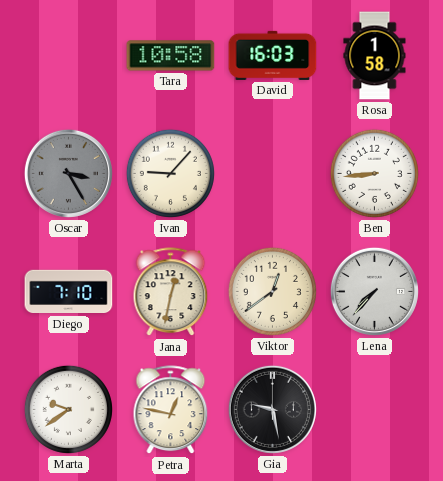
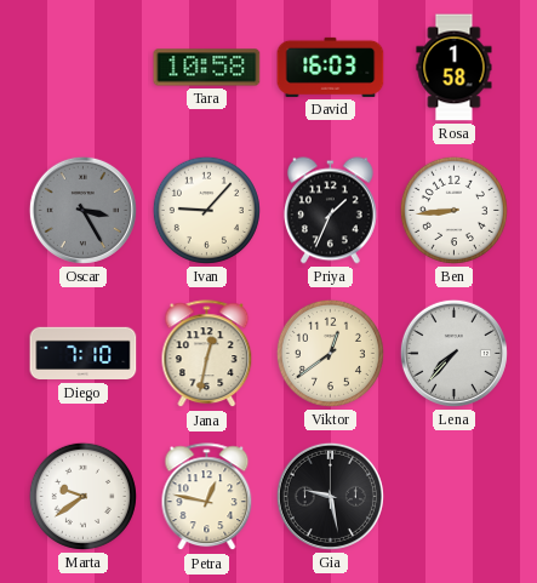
Priya: none -> 1:34
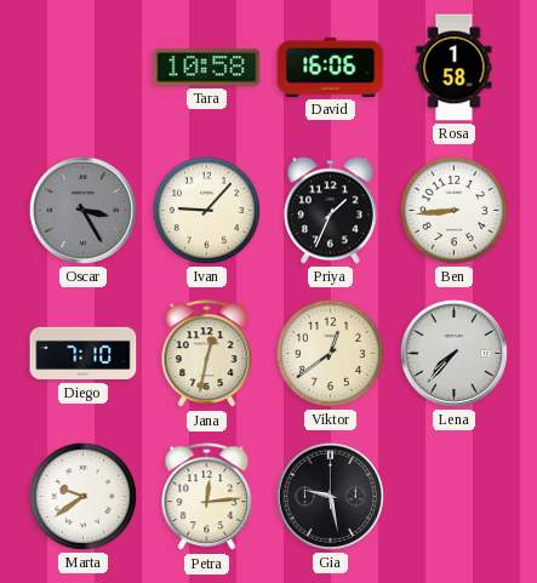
David: 16:03 -> 16:06
Petra: 12:47 -> 12:14
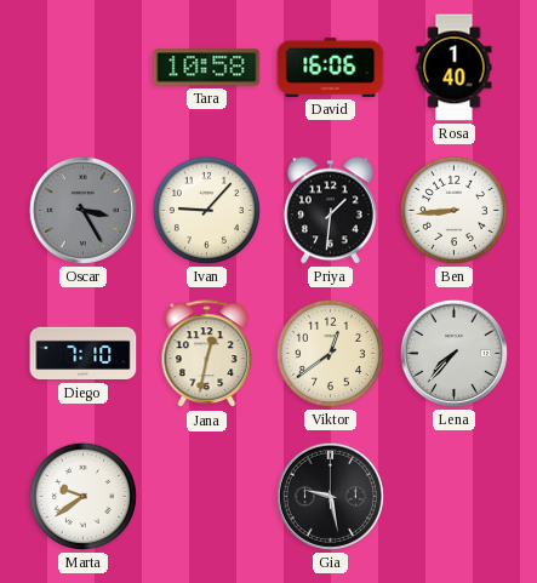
Rosa: 1:58 -> 1:40
Priya: 1:34 -> 1:31
Petra: 12:14 -> none
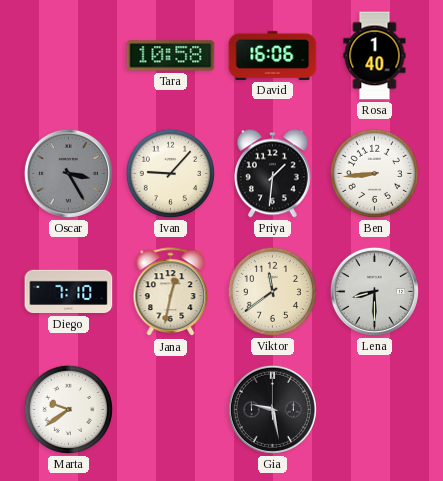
Viktor: 12:39 -> 11:39
Lena: 7:37 -> 8:30
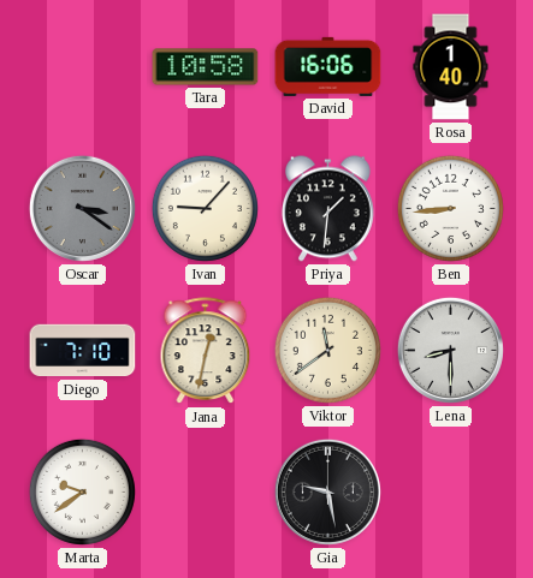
Oscar: 3:25 -> 3:21
